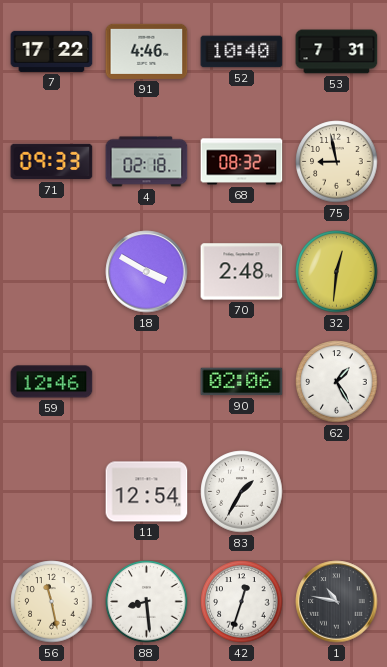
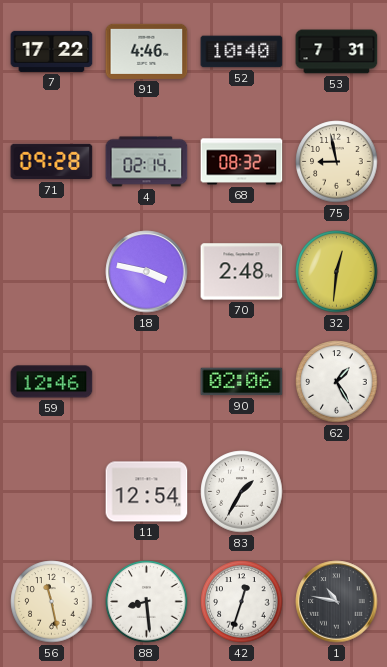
71: 09:33 -> 09:28
4: 02:18 -> 02:14
18: 3:50 -> 3:47
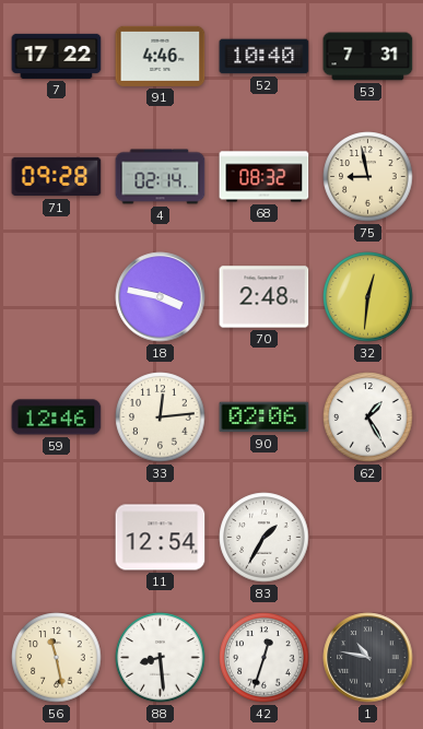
33: none -> 12:14
